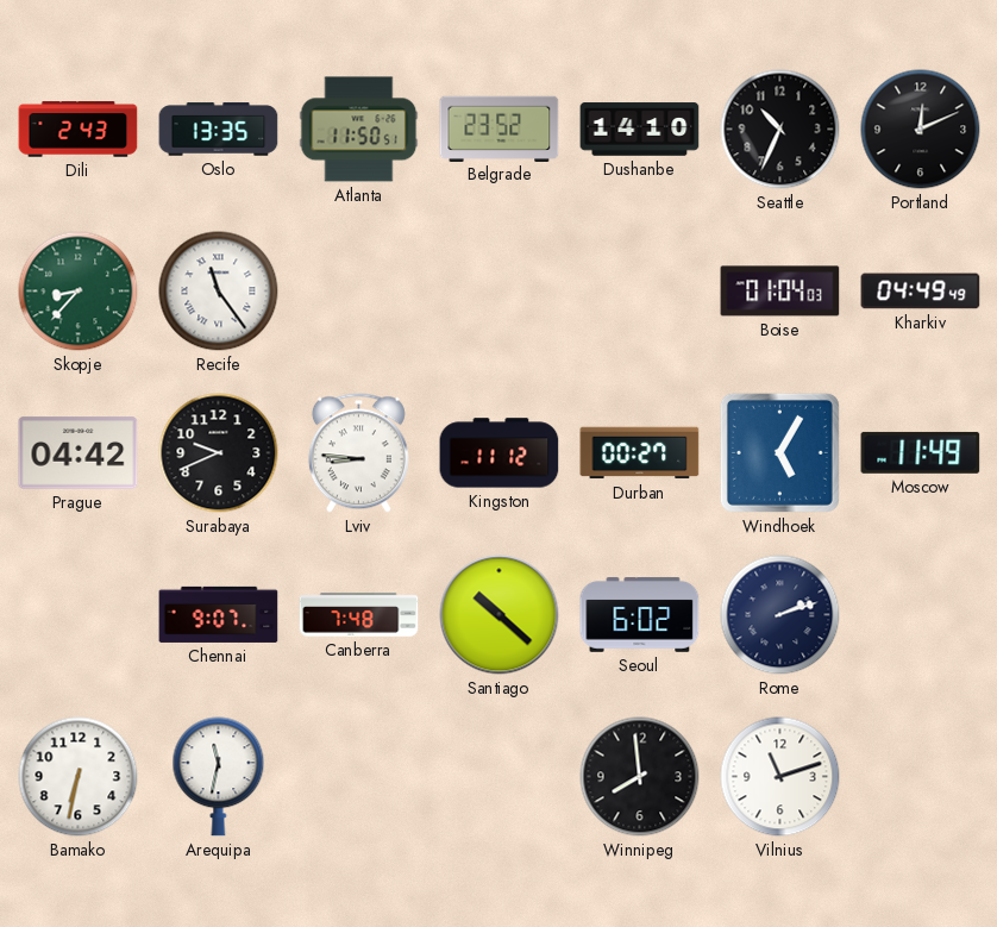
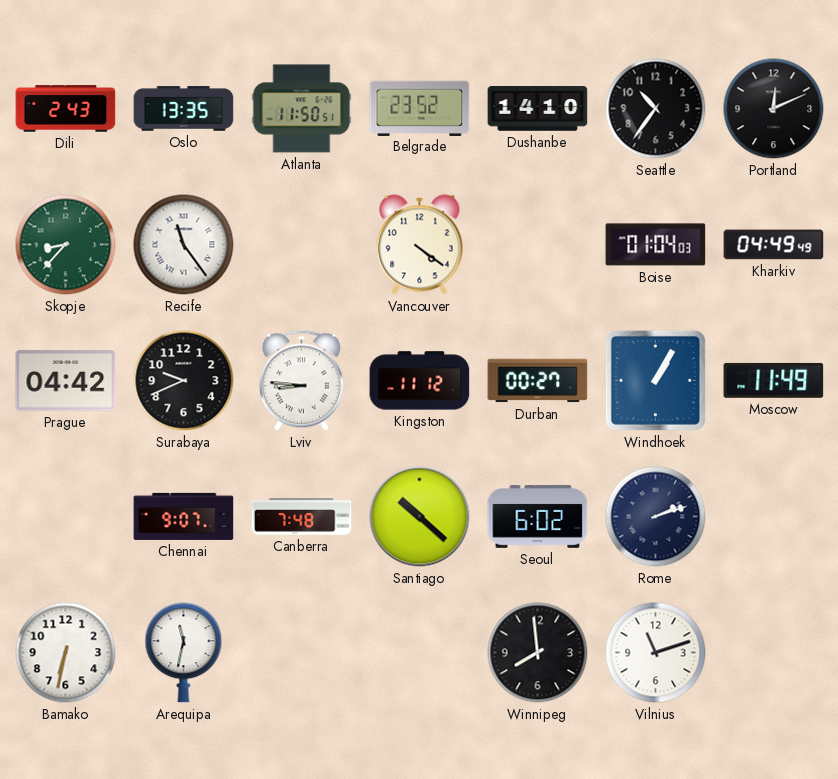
Seattle: 10:34 -> 10:36
Vancouver: none -> 4:21
Windhoek: 5:05 -> 1:05
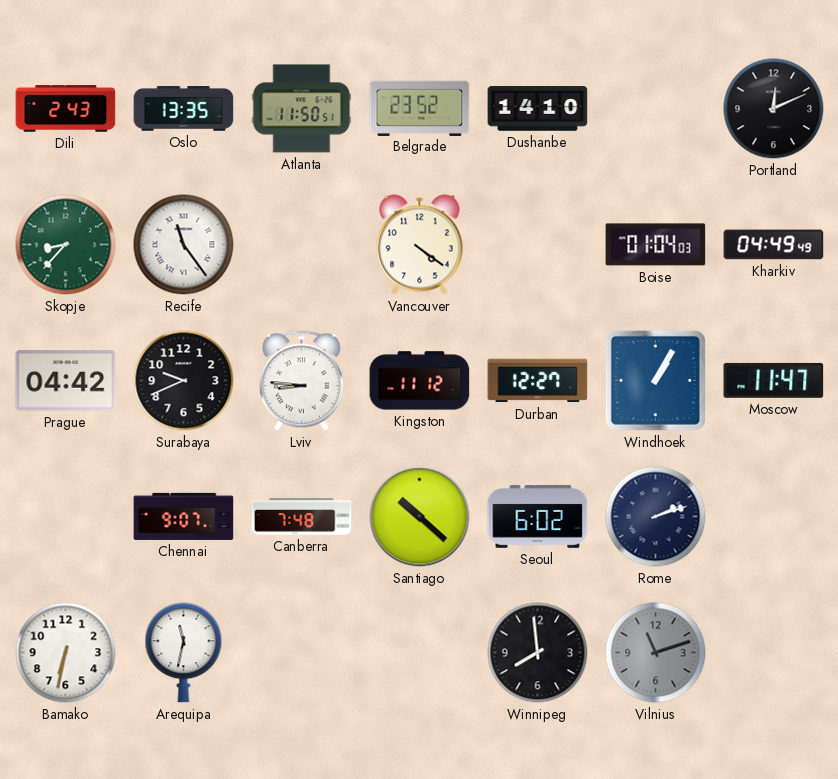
Seattle: 10:36 -> none
Durban: 00:27 -> 12:27
Moscow: 11:49 -> 11:47
Vilnius dial: white -> grey
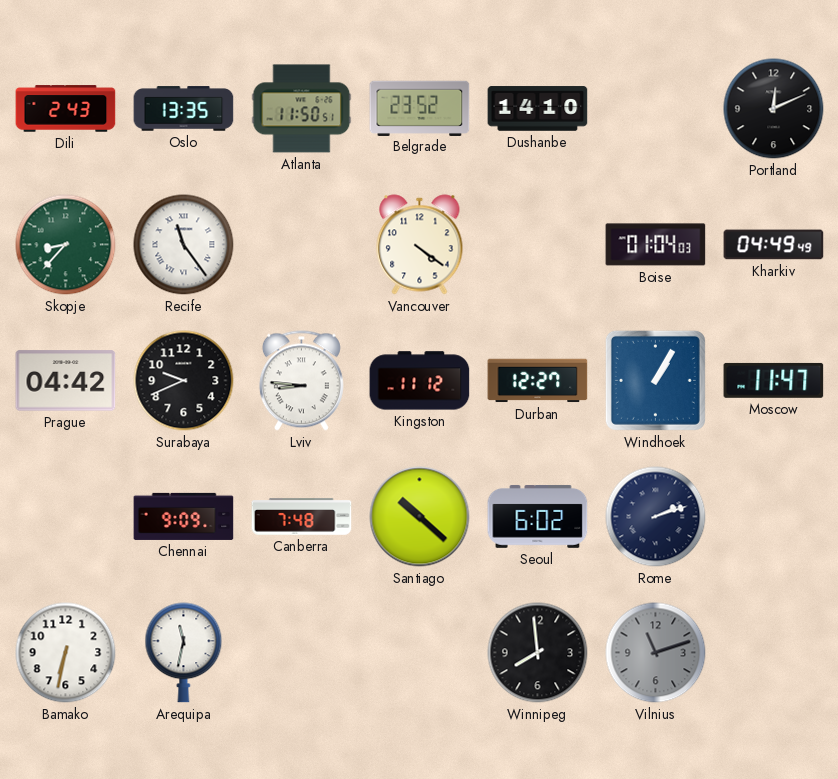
Chennai: 9:07 -> 9:09
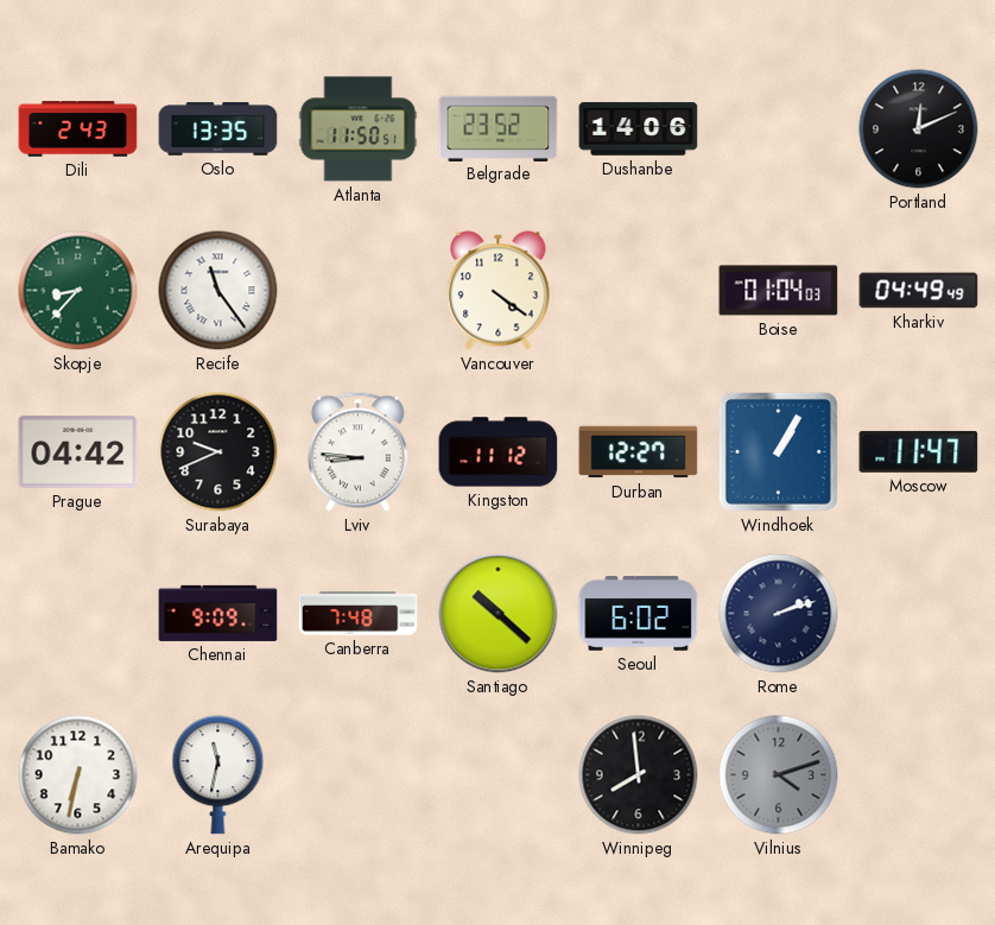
Dushanbe: 14:10 -> 14:06
Vilnius: 11:12 -> 4:12
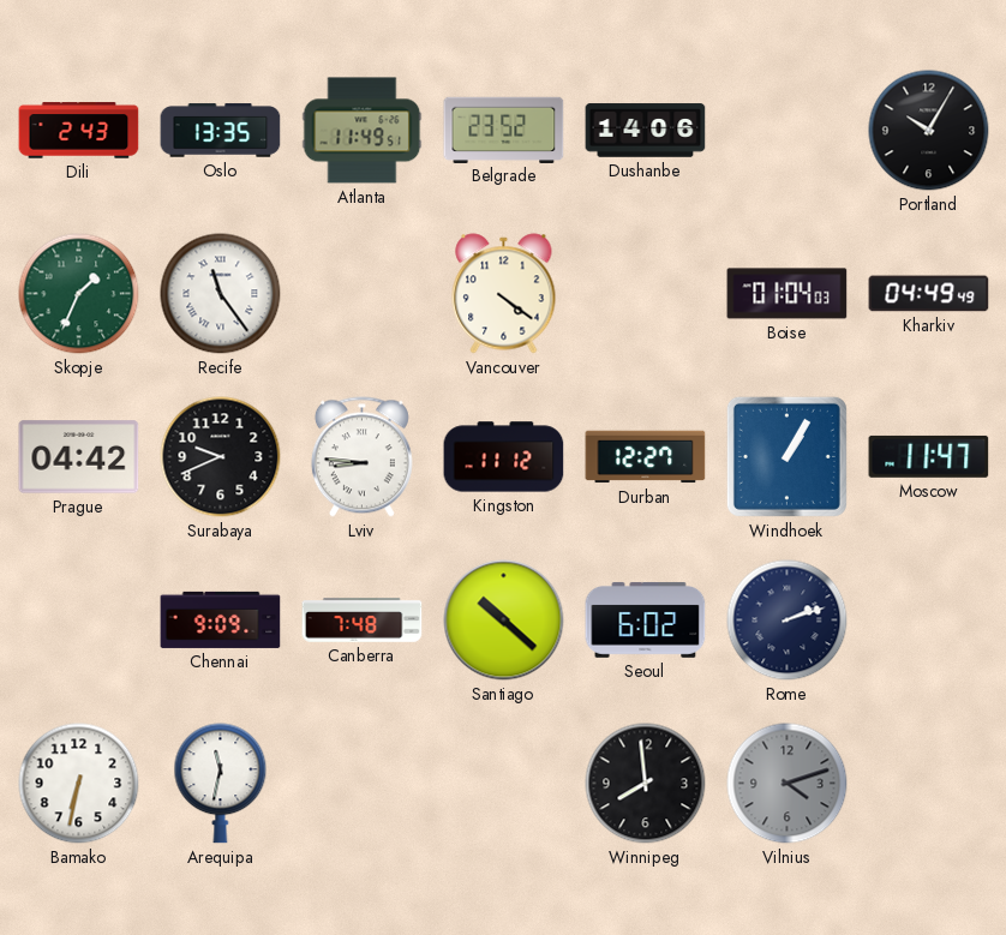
Atlanta: 11:50 -> 11:49
Portland: 12:11 -> 10:05
Skopje: 8:37 -> 1:34
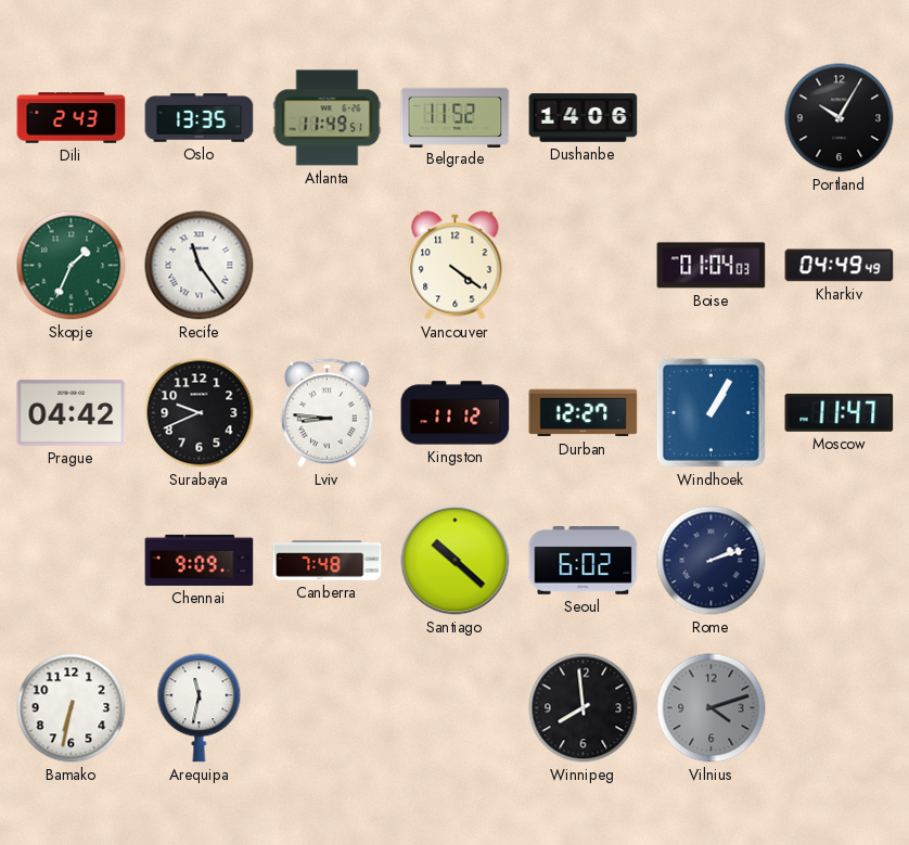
Belgrade: 23:52 -> 11:52
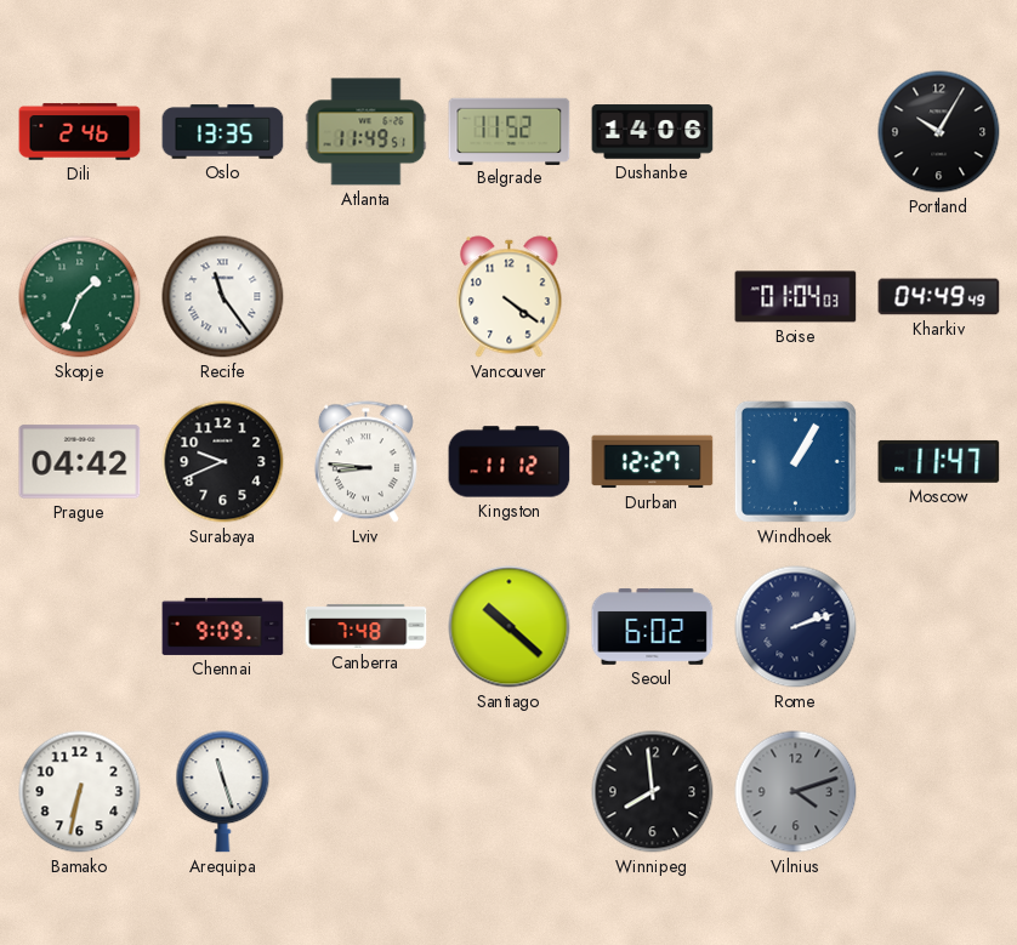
Dili: 2:43 -> 2:46
Arequipa: 11:32 -> 11:27
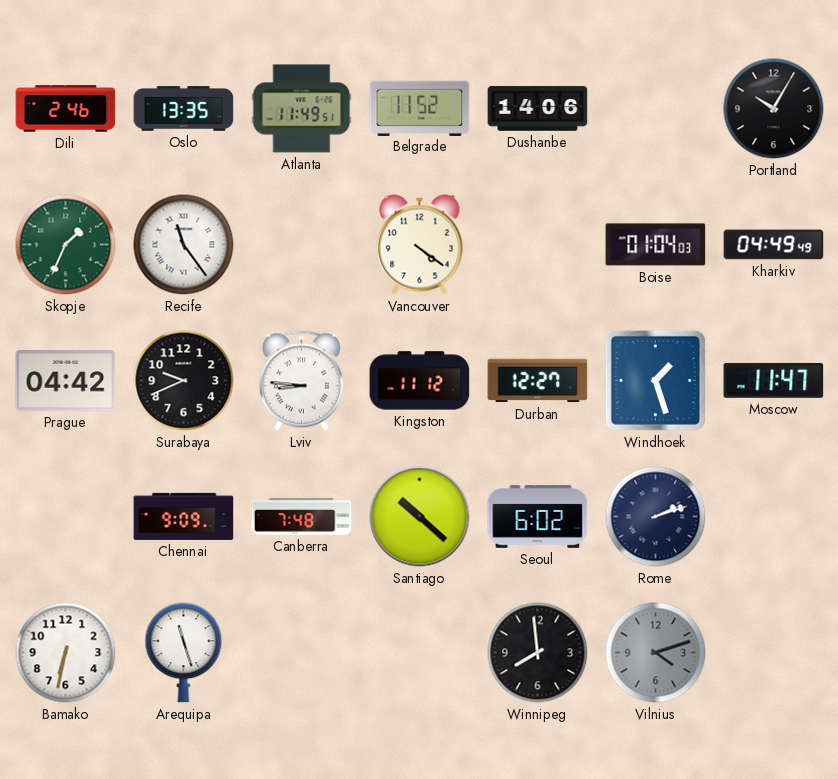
Windhoek: 1:05 -> 1:27
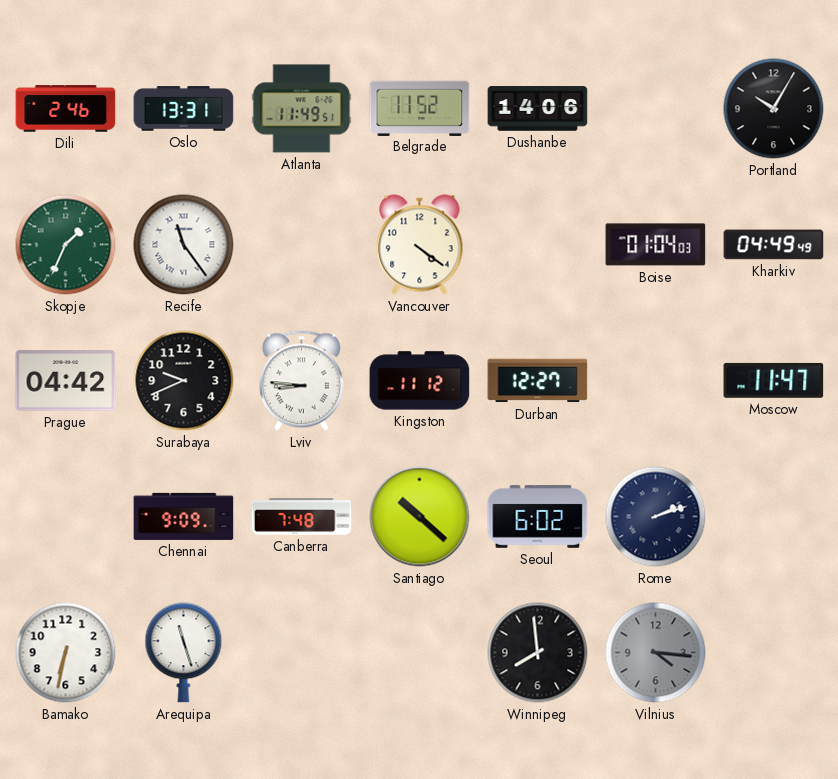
Oslo: 13:35 -> 13:31
Windhoek: 1:27 -> none
Vilnius: 4:12 -> 4:16
